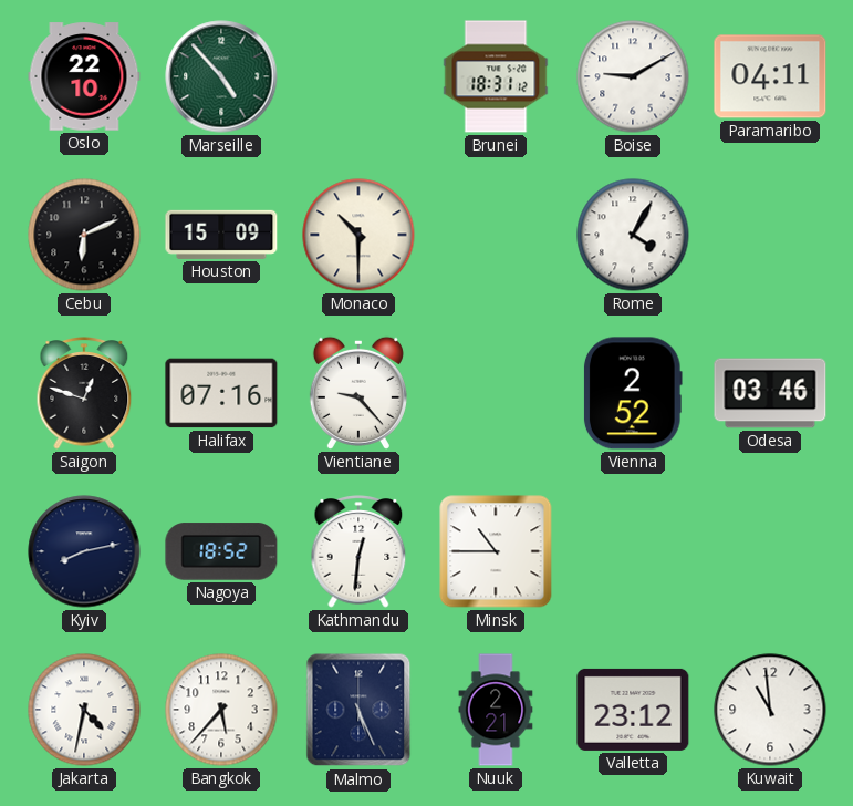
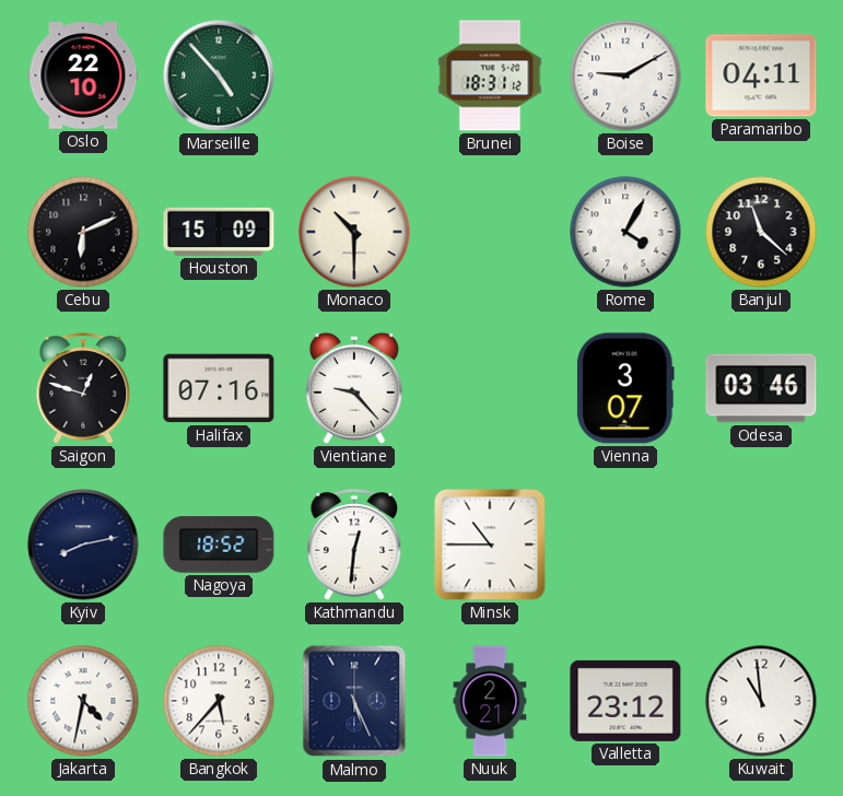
Banjul: none -> 11:22
Vienna: 2:52 -> 3:07
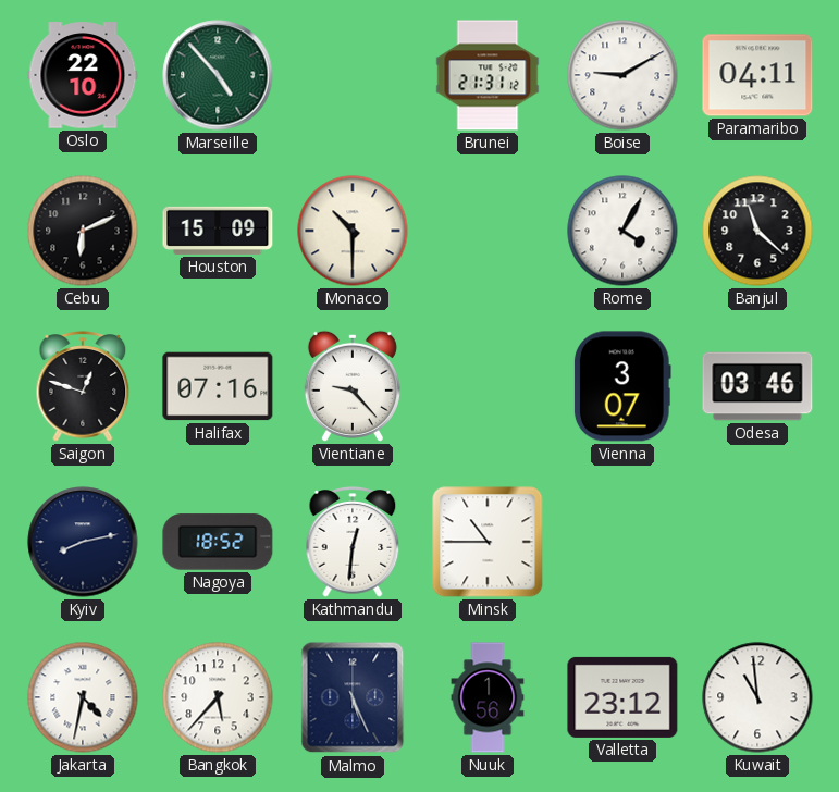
Brunei: 18:31 -> 21:31
Nuuk: 2:21 -> 1:56
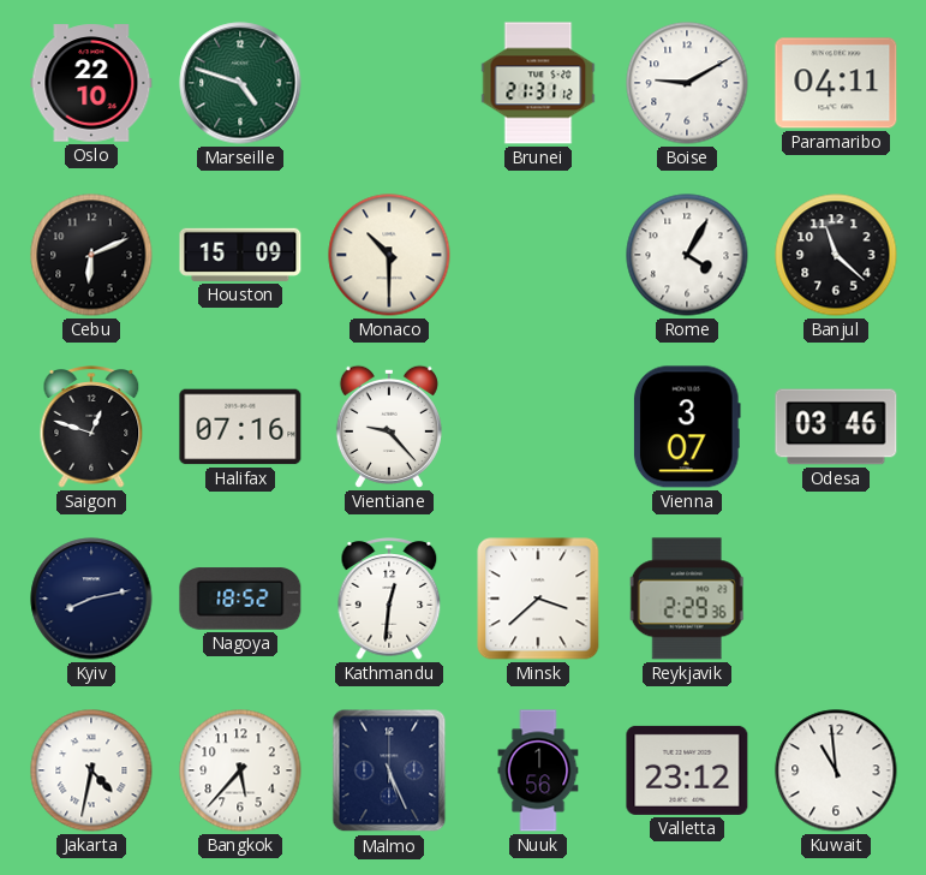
Marseille: 4:53 -> 4:48
Minsk: 10:45 -> 3:38
Reykjavik: none -> 2:29
